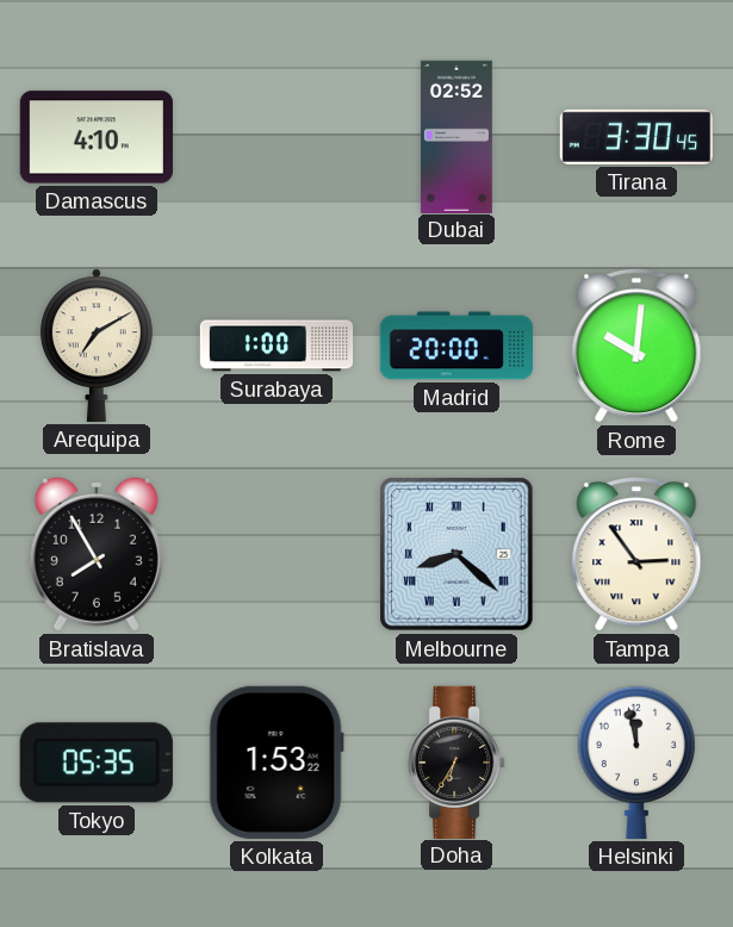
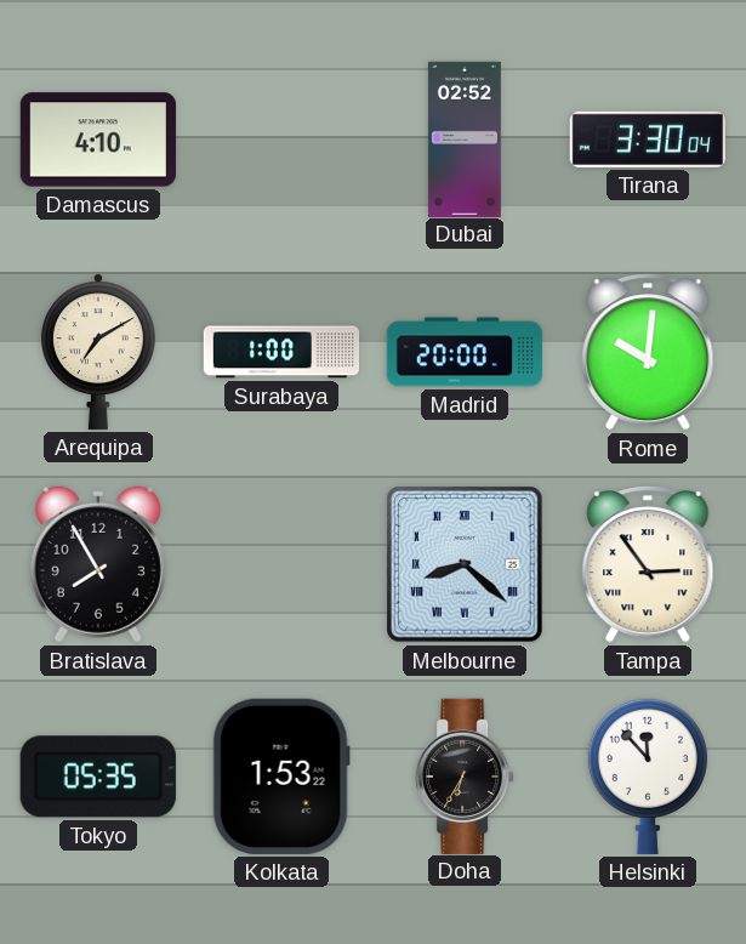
Tirana: 3:30:45 -> 3:30:04
Helsinki: 11:58 -> 11:53
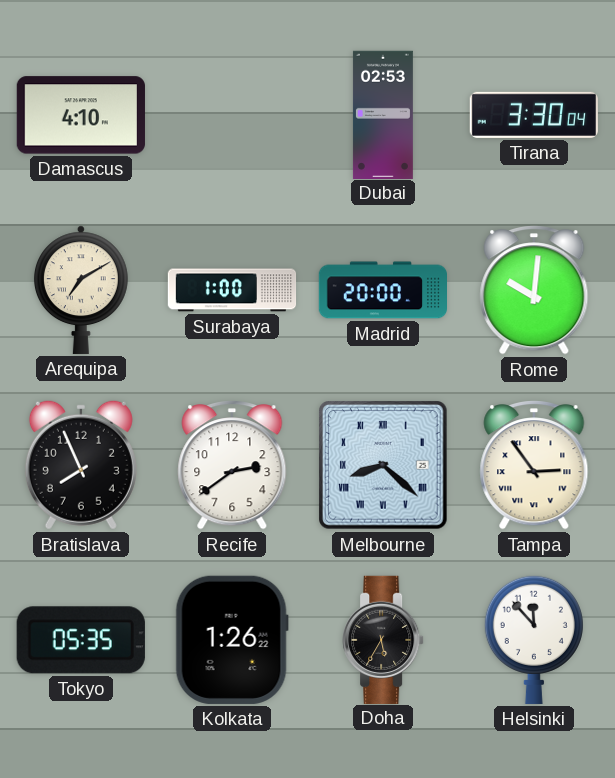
Dubai: 02:52 -> 02:53
Bratislava: 7:55 -> 7:56
Recife: none -> 2:39
Kolkata: 1:53 -> 1:26
Doha: 6:35 -> 5:35
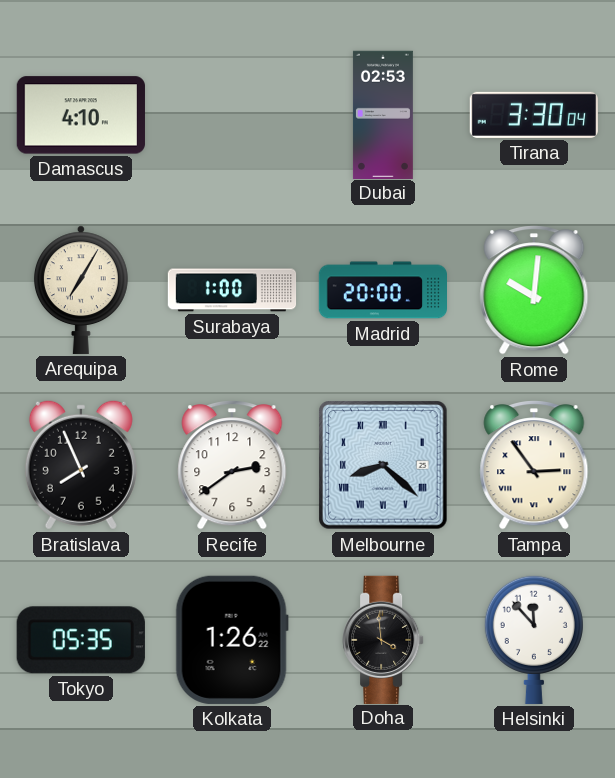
Arequipa: 7:10 -> 7:05
Doha: 5:35 -> 3:59
